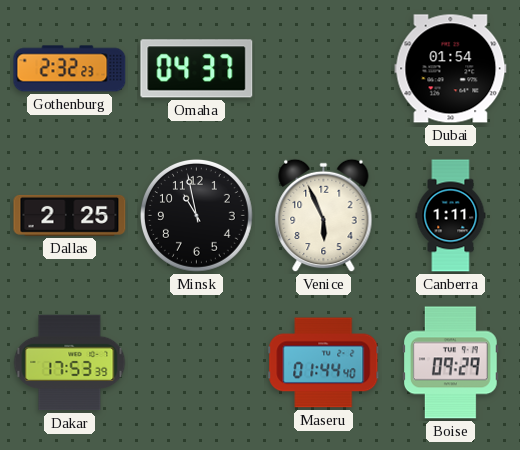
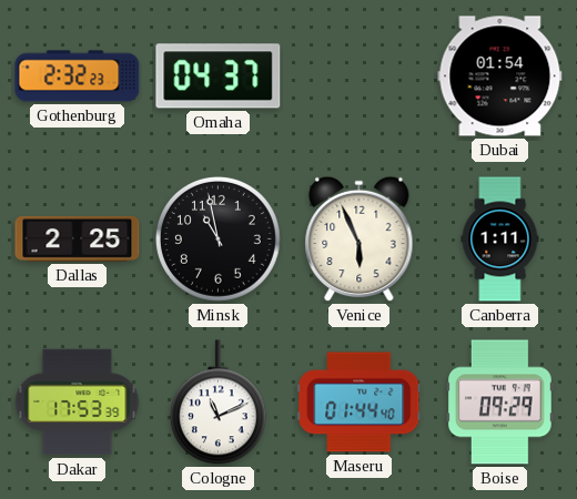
Cologne: none -> 11:11
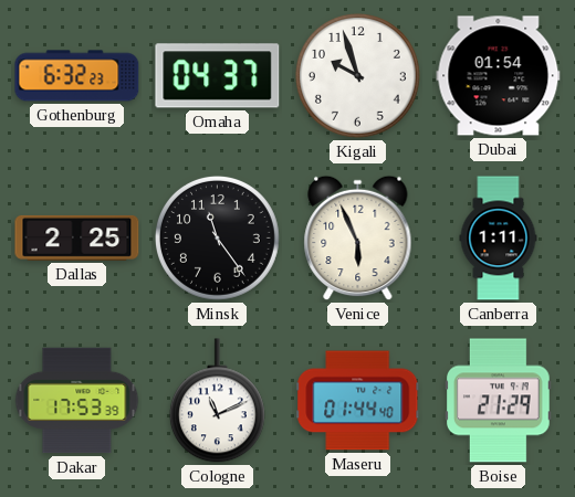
Gothenburg: 2:32 -> 6:32
Kigali: none -> 9:57
Minsk: 10:58 -> 11:24
Boise: 09:29 -> 21:29
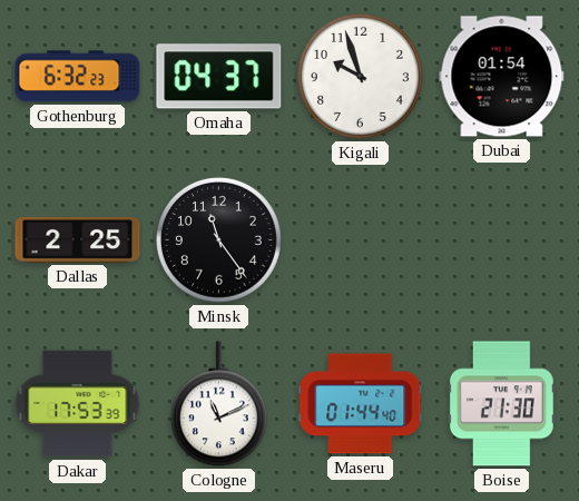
Venice: 5:56 -> none
Canberra: 1:11 -> none
Boise: 21:29 -> 21:30
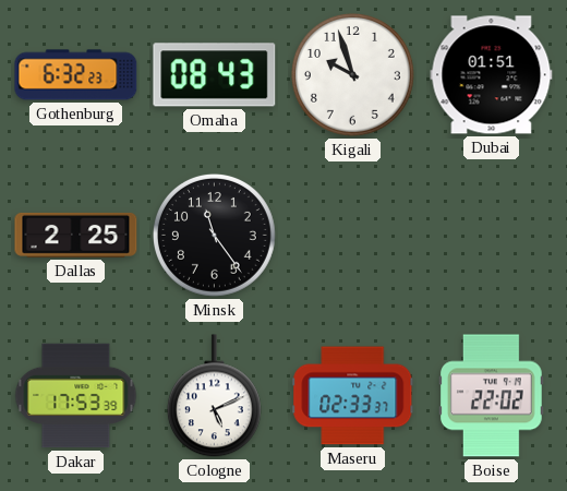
Omaha: 04:37 -> 08:43
Dubai: 01:54 -> 01:51
Cologne: 11:11 -> 5:11
Maseru: 01:44 -> 02:33
Boise: 21:30 -> 22:02
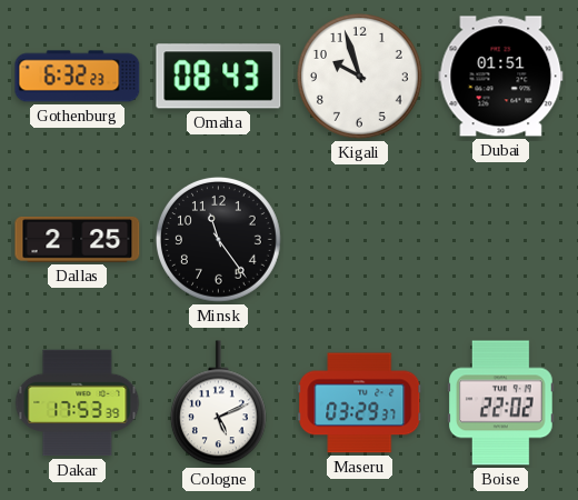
Maseru: 02:33 -> 03:29
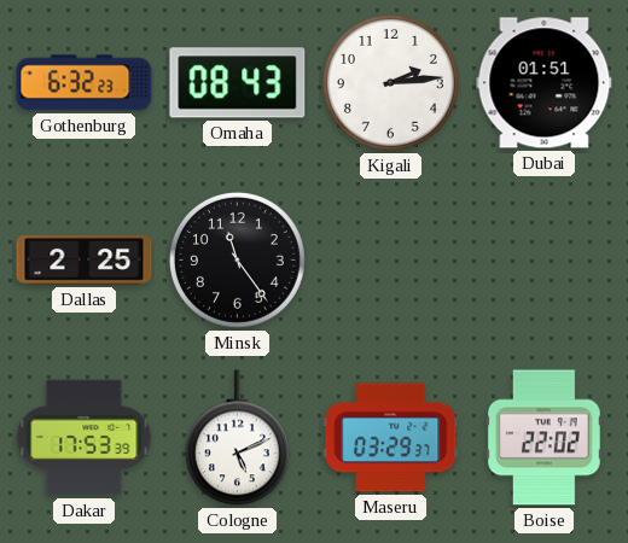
Kigali: 9:57 -> 2:14
